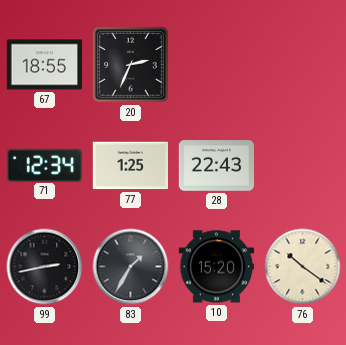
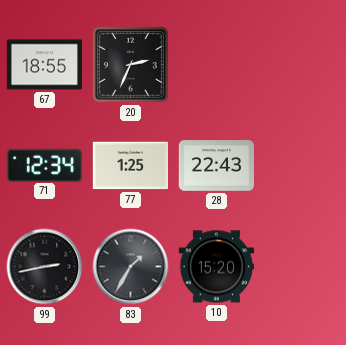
76: 10:21 -> none
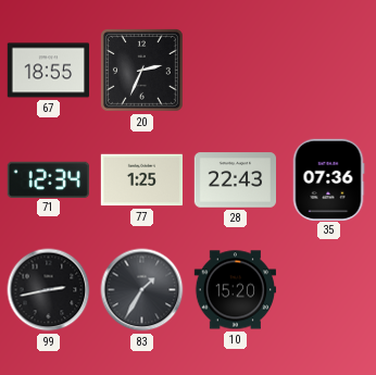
35: none -> 07:36
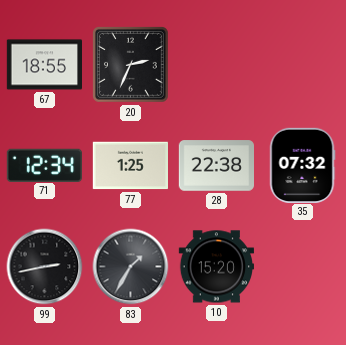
28: 22:43 -> 22:38
35: 07:36 -> 07:32
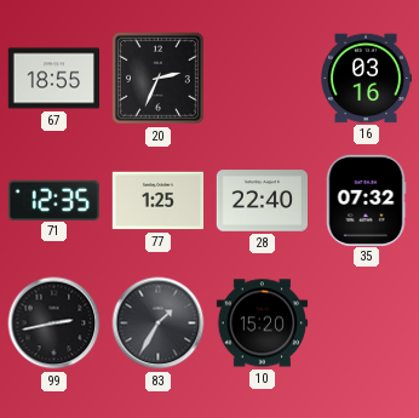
16: none -> 03:16
71: 12:34 -> 12:35
28: 22:38 -> 22:40
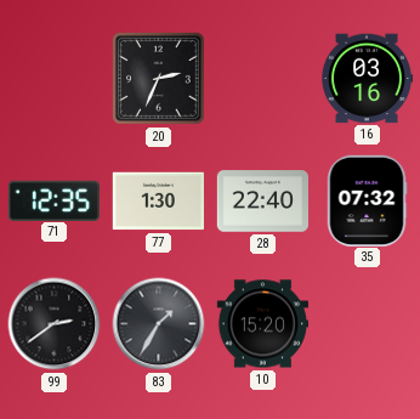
67: 18:55 -> none
77: 1:25 -> 1:30
99: 2:43 -> 2:39
